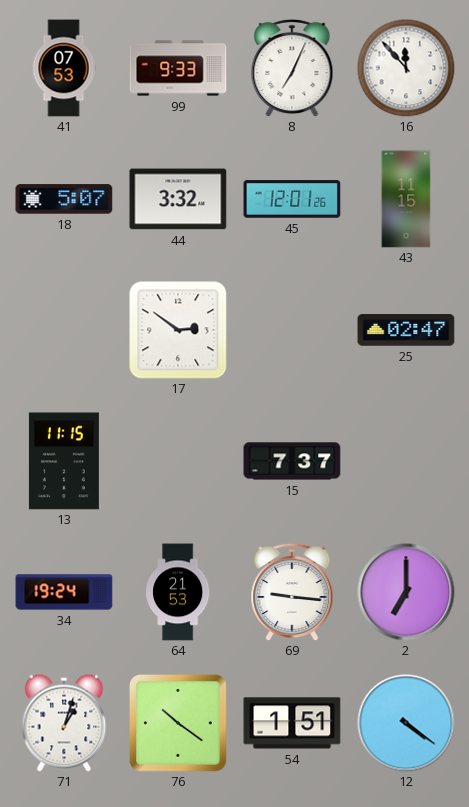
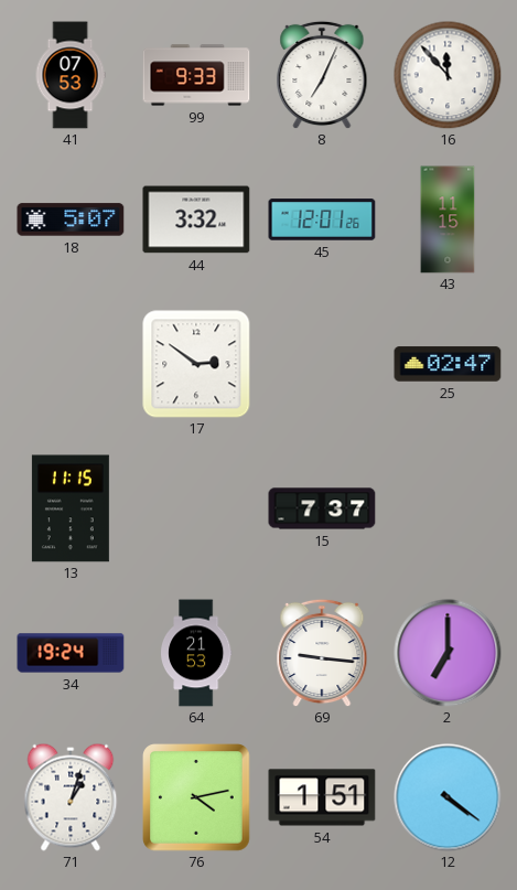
76: 10:21 -> 4:13
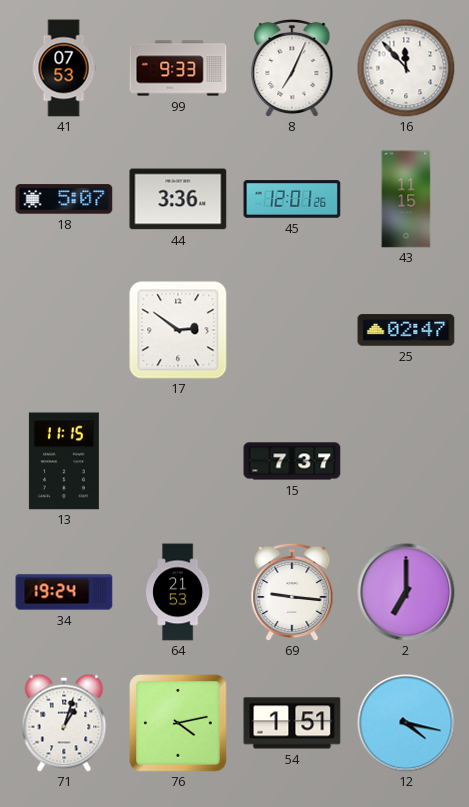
44: 3:32 -> 3:36
12: 4:21 -> 4:17
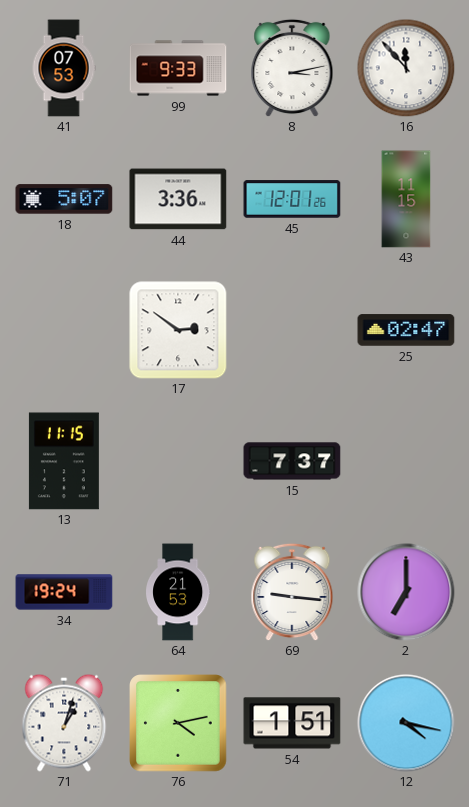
8: 7:04 -> 3:13
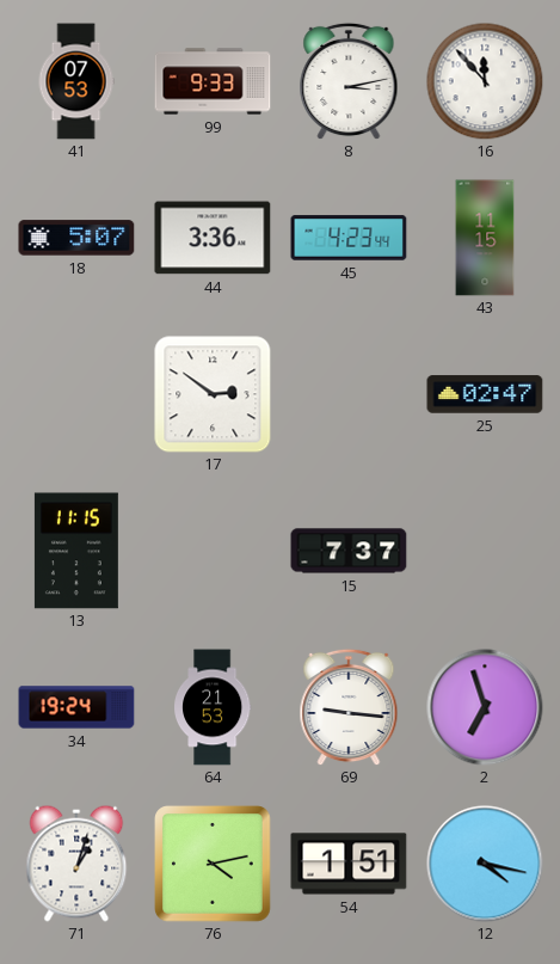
45: 12:01 -> 4:23
2: 7:00 -> 6:57
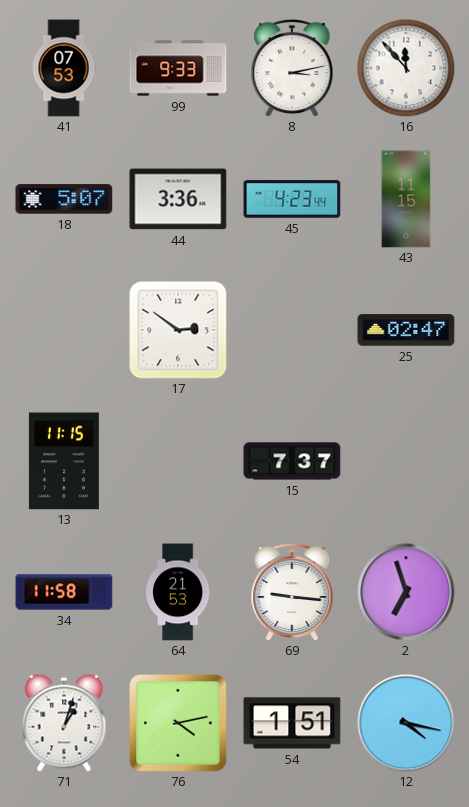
34: 19:24 -> 11:58
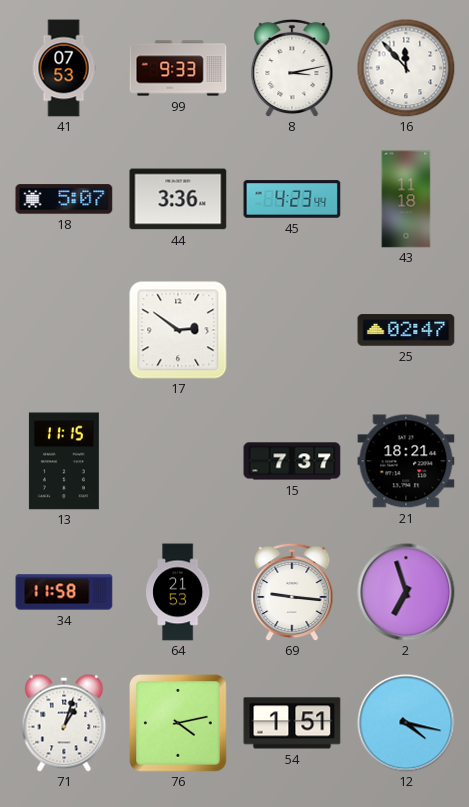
43: 11:15 -> 11:18
21: none -> 18:21
